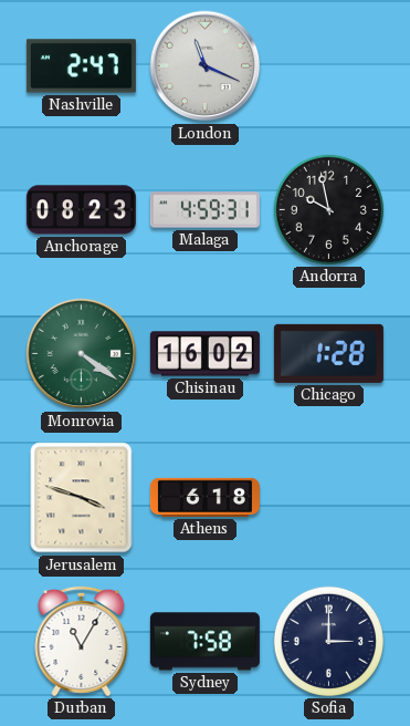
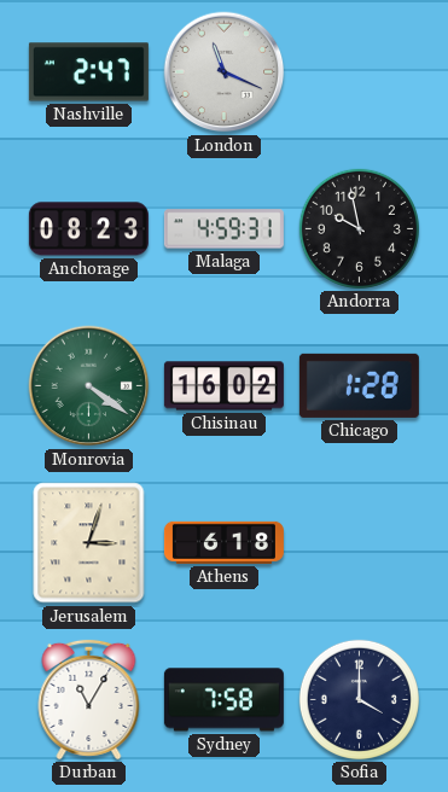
Jerusalem: 3:48 -> 3:03
Sofia: 3:00 -> 4:00
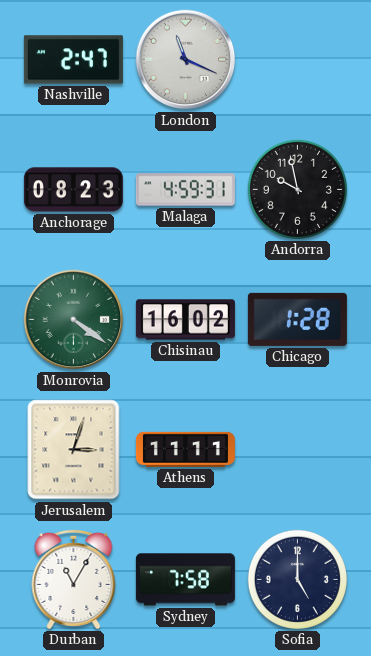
Athens: 6:18 -> 11:11
Sofia: 4:00 -> 5:00
